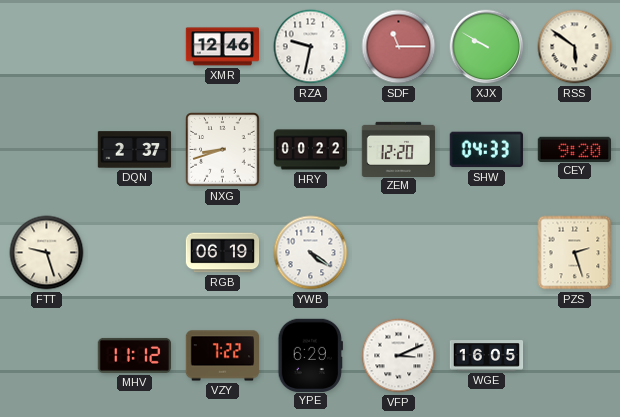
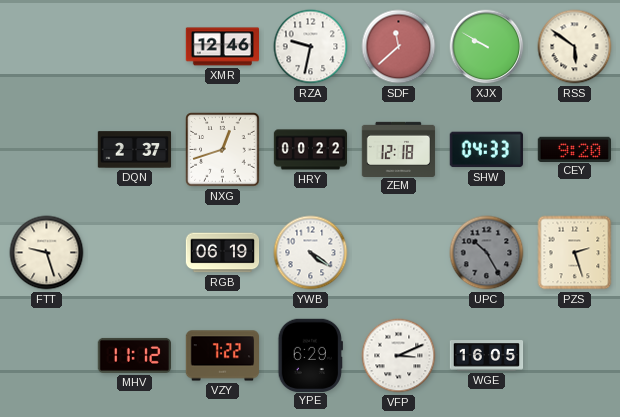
SDF: 11:15 -> 11:38
NXG: 8:42 -> 12:42
ZEM: 12:20 -> 12:18
UPC: none -> 10:25
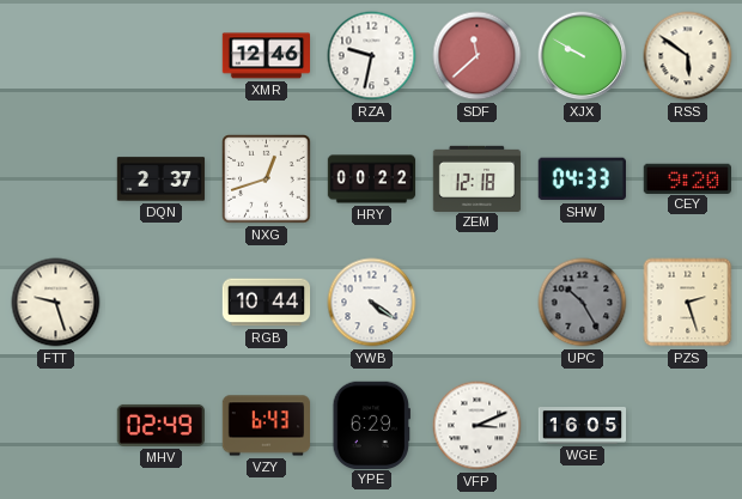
RGB: 06:19 -> 10:44
MHV: 11:12 -> 02:49
VZY: 7:22 -> 6:43
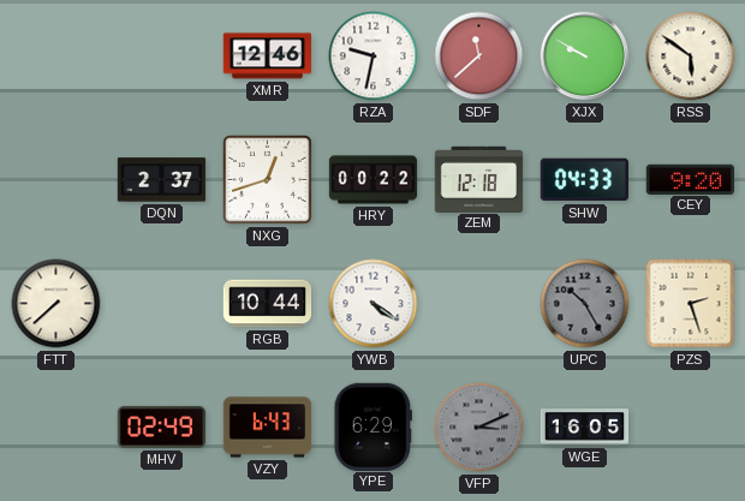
FTT: 9:27 -> 7:38
VFP dial: white -> grey
